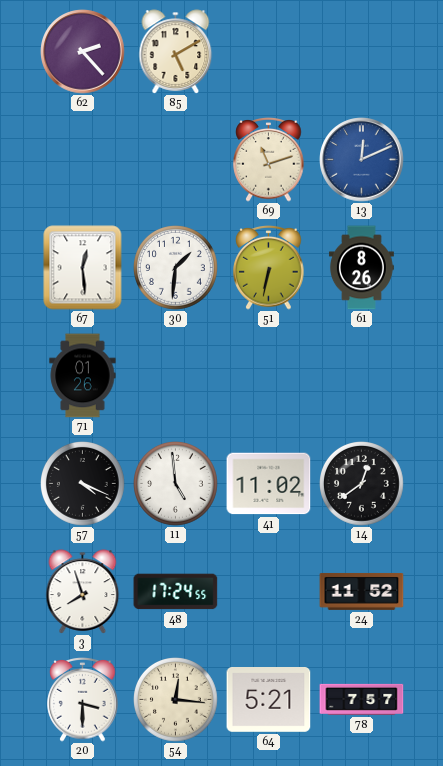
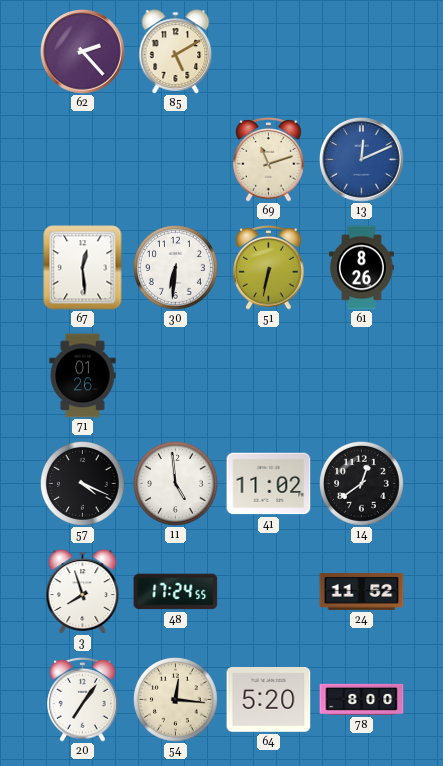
30: 1:31 -> 6:31
20: 3:30 -> 7:06
64: 5:21 -> 5:20
78: 7:57 -> 8:00
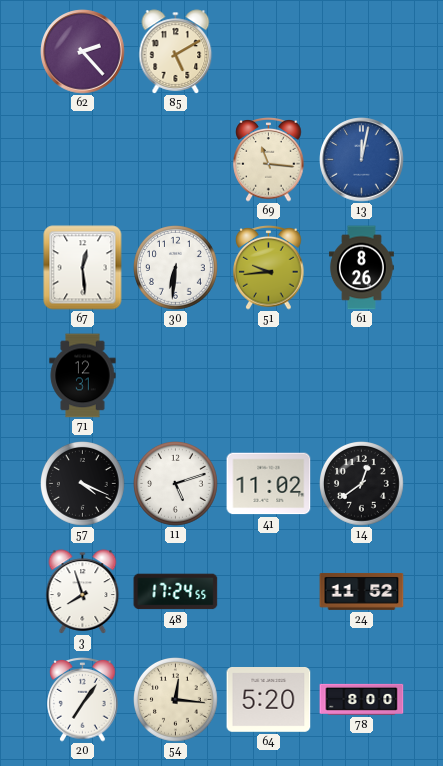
69: 11:12 -> 11:16
13: 12:11 -> 12:02
51: 6:32 -> 9:44
71: 01:26 -> 12:31
11: 4:59 -> 5:12
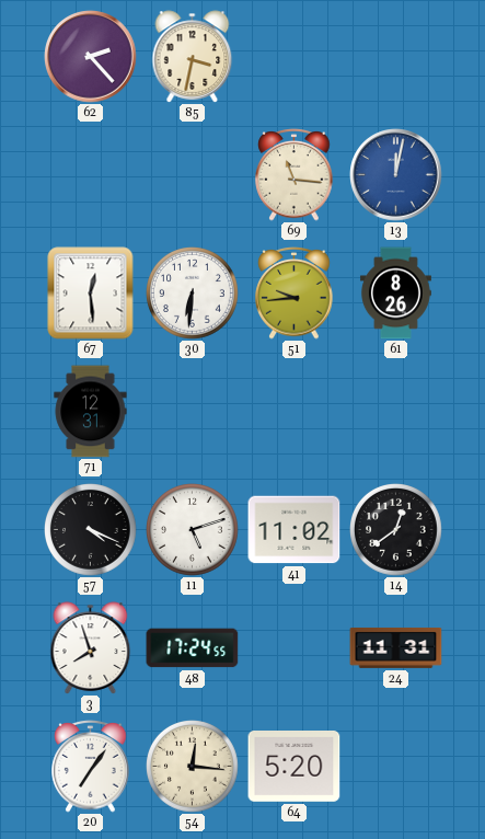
85: 5:10 -> 3:32
24: 11:52 -> 11:31
78: 8:00 -> none
